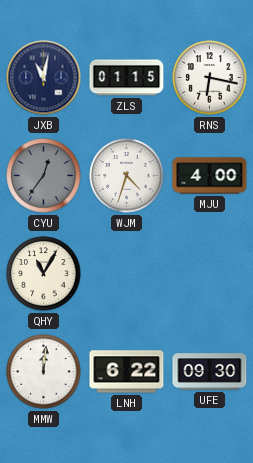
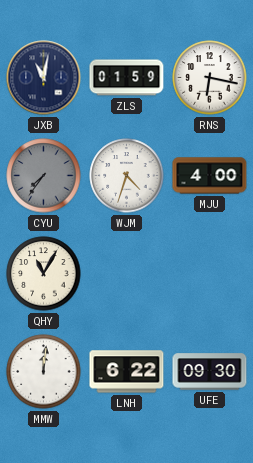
ZLS: 01:15 -> 01:59
CYU: 12:36 -> 7:36
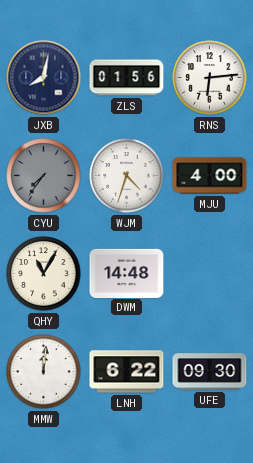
JXB: 11:02 -> 8:02
ZLS: 01:59 -> 01:56
RNS: 6:17 -> 6:14
DWM: none -> 14:48
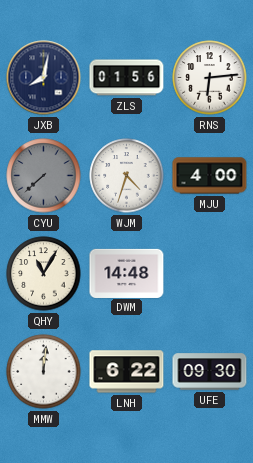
CYU: 7:36 -> 7:38
